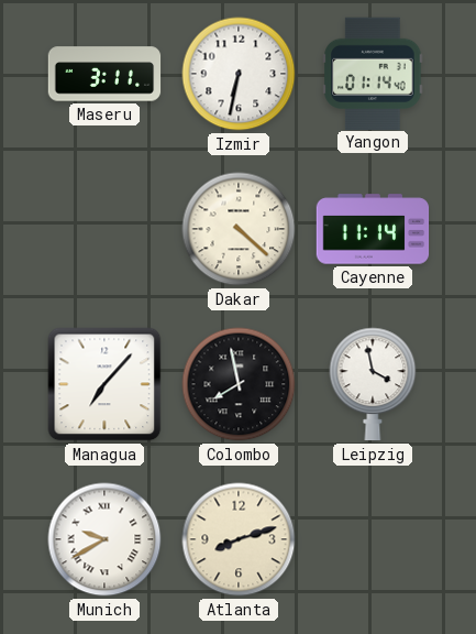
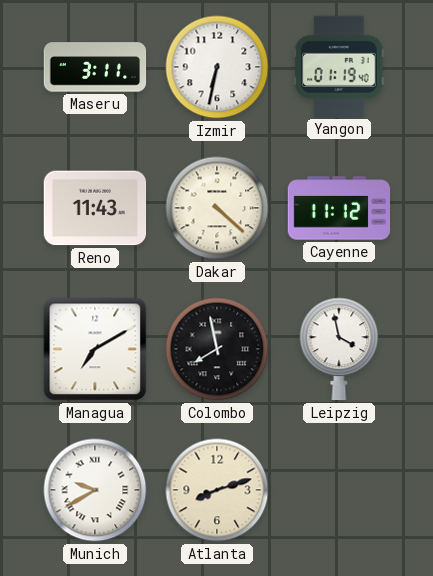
Yangon: 01:14 -> 01:19
Reno: none -> 11:43
Cayenne: 11:14 -> 11:12
Managua: 7:07 -> 7:10
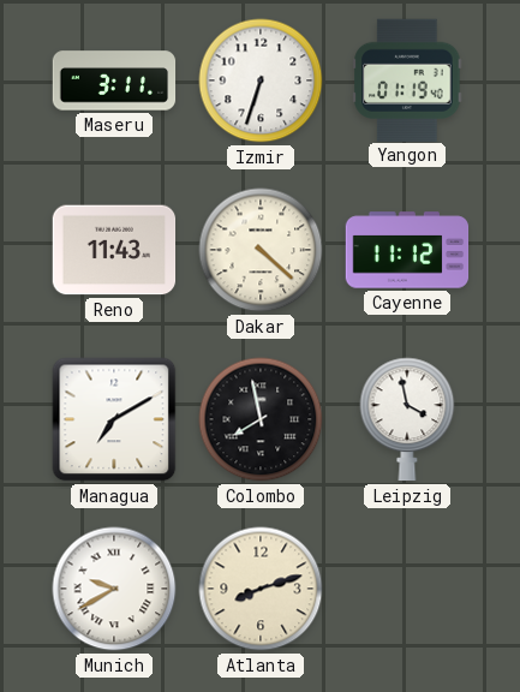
Izmir: 6:32 -> 6:33
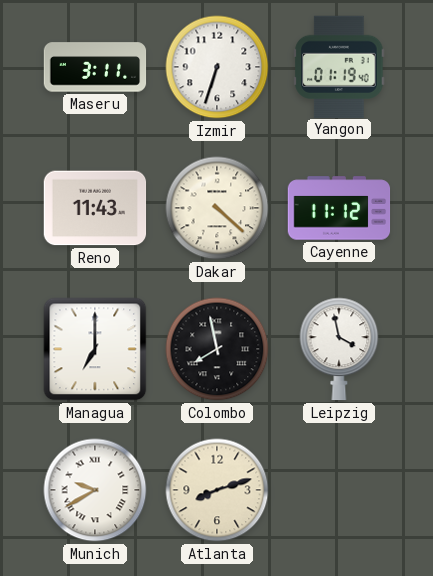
Managua: 7:10 -> 7:00
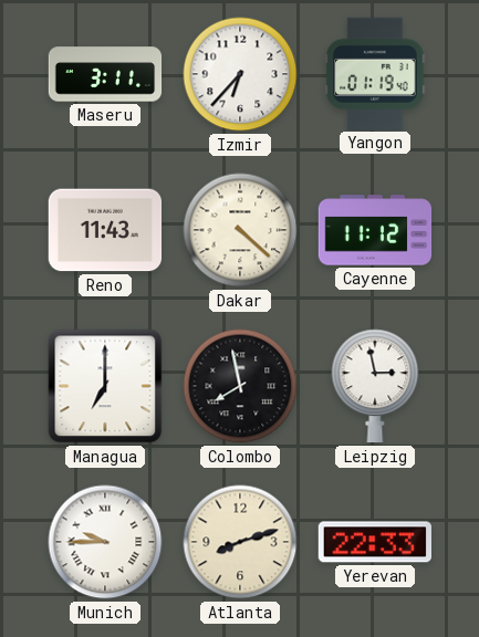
Izmir: 6:33 -> 6:37
Leipzig: 3:58 -> 2:58
Munich: 9:40 -> 9:45
Yerevan: none -> 22:33
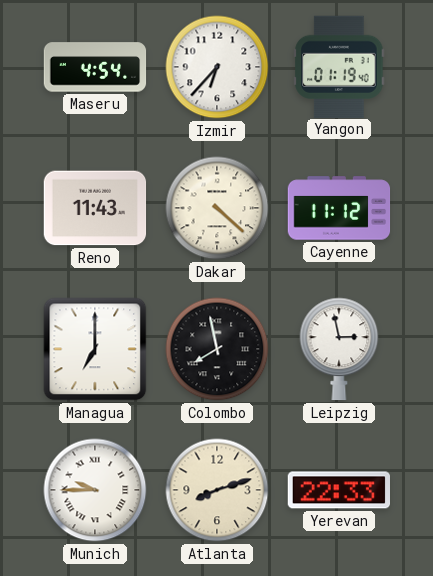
Maseru: 3:11 -> 4:54
